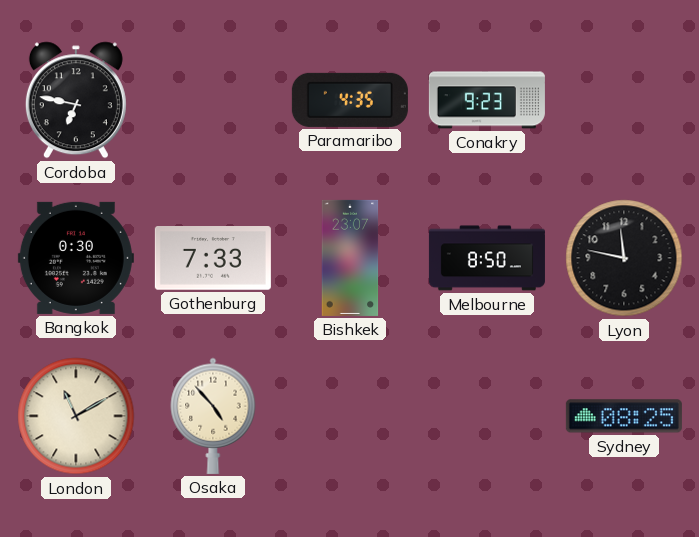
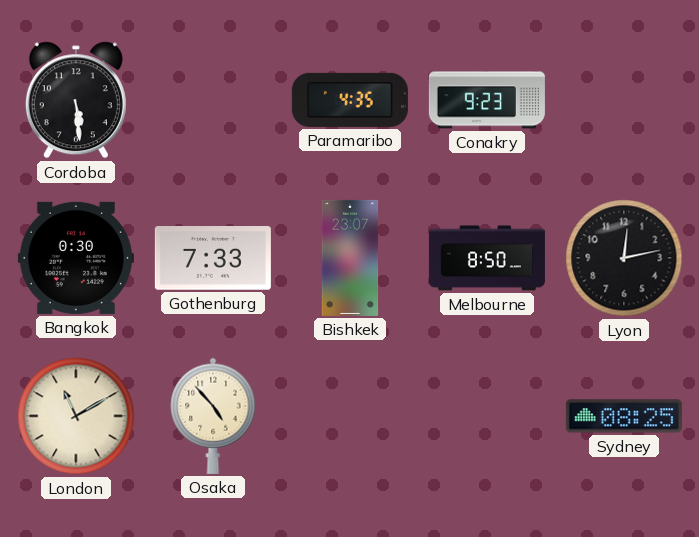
Cordoba: 6:47 -> 5:29
Lyon: 11:47 -> 12:13
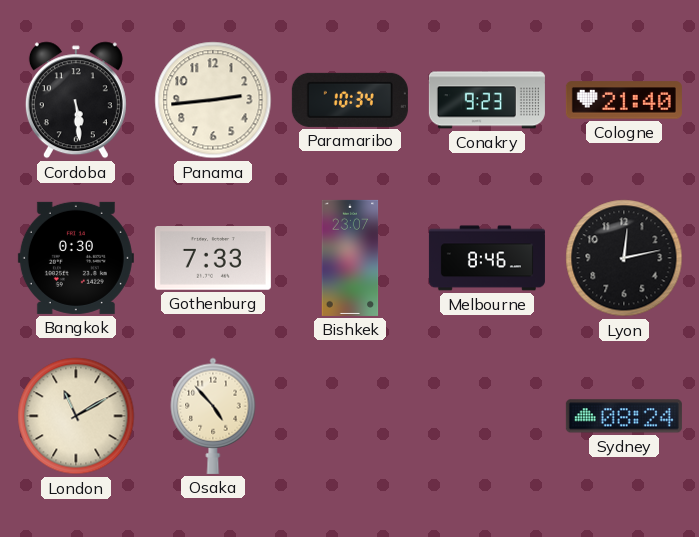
Panama: none -> 2:44
Paramaribo: 4:35 -> 10:34
Cologne: none -> 21:40
Melbourne: 8:50 -> 8:46
Sydney: 08:25 -> 08:24
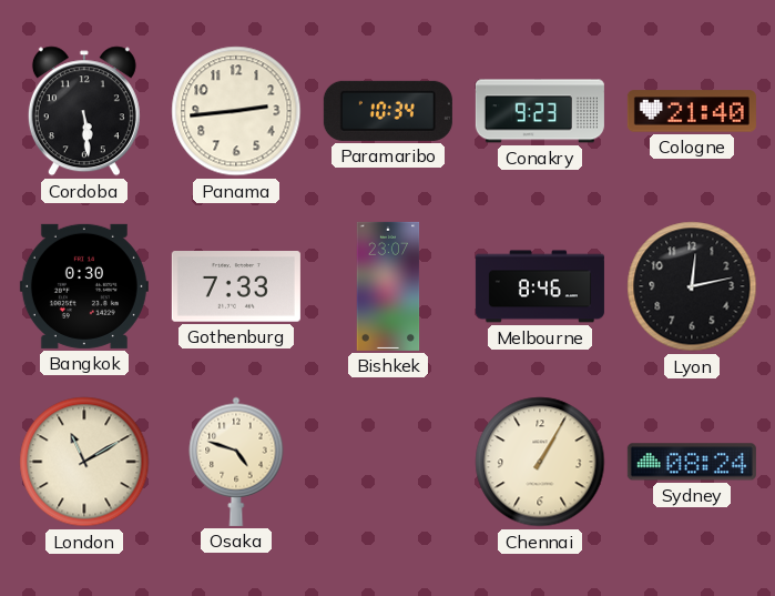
Osaka: 4:53 -> 4:48
Chennai: none -> 1:05
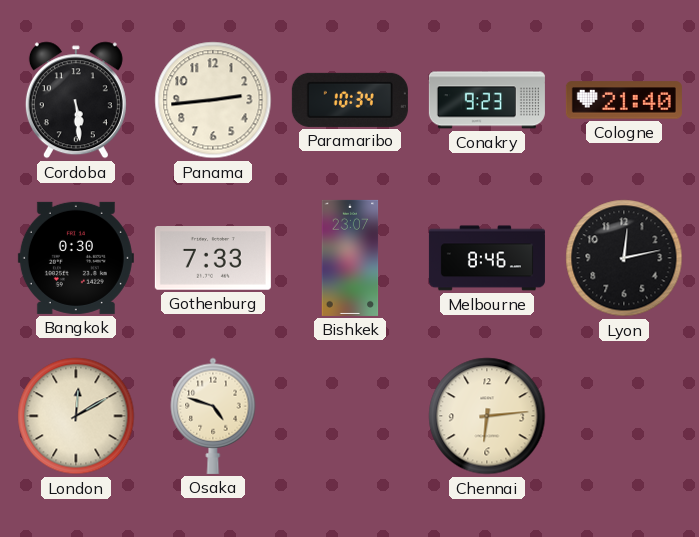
London: 11:10 -> 12:10
Chennai: 1:05 -> 6:14
Sydney: 08:24 -> none
